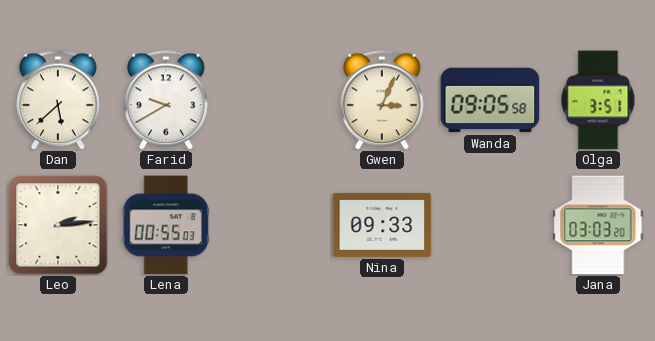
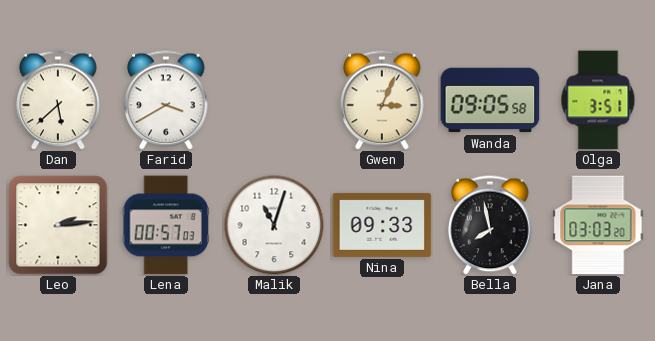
Farid: 9:40 -> 3:40
Lena: 00:55 -> 00:57
Malik: none -> 11:03
Bella: none -> 7:58
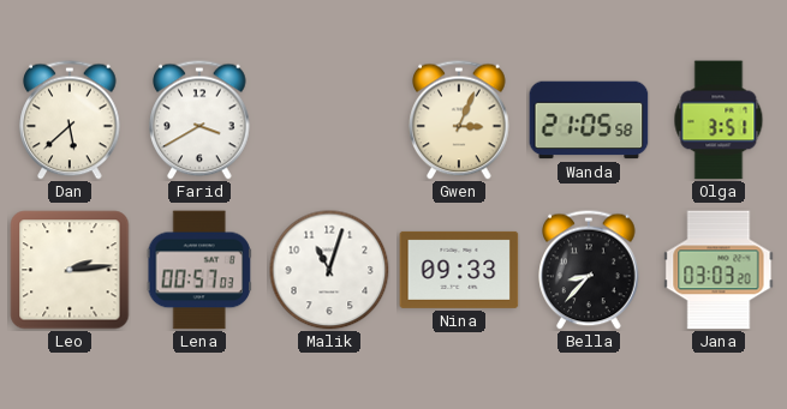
Wanda: 09:05 -> 21:05
Bella: 7:58 -> 8:37
